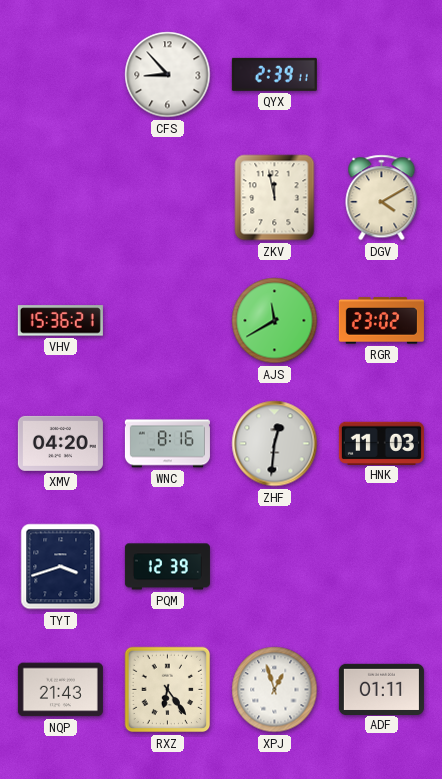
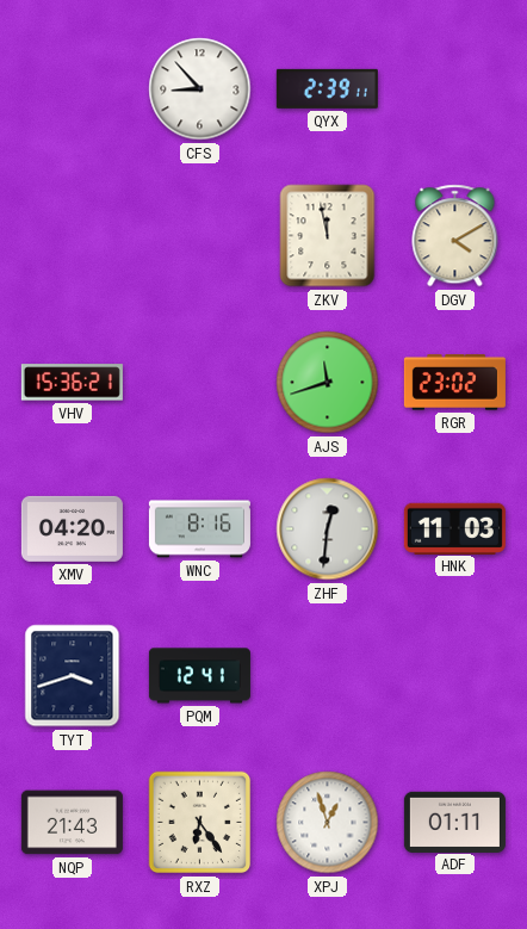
AJS: 11:40 -> 11:42
PQM: 12:39 -> 12:41
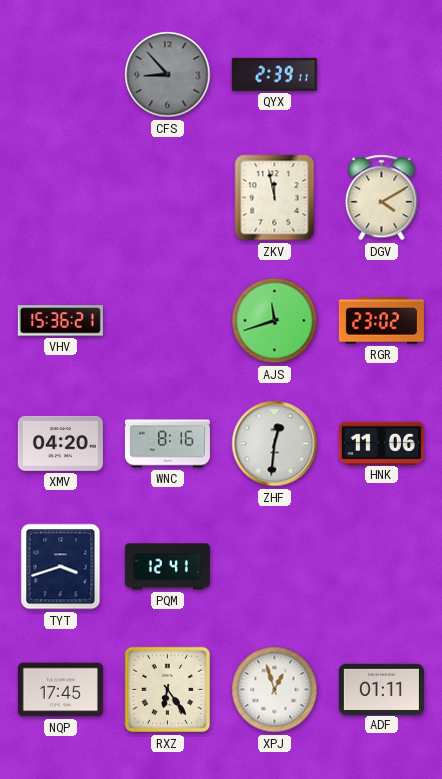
CFS dial: white -> grey
HNK: 11:03 -> 11:06
NQP: 21:43 -> 17:45
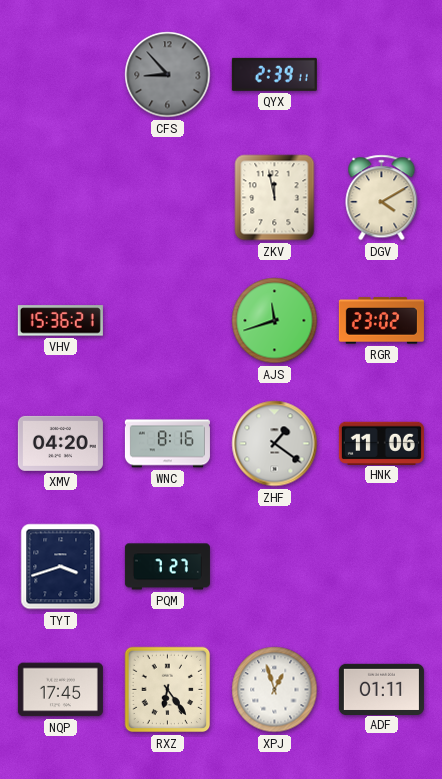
ZHF: 12:31 -> 1:21
PQM: 12:41 -> 7:27
